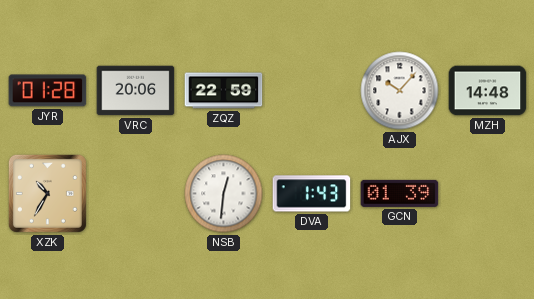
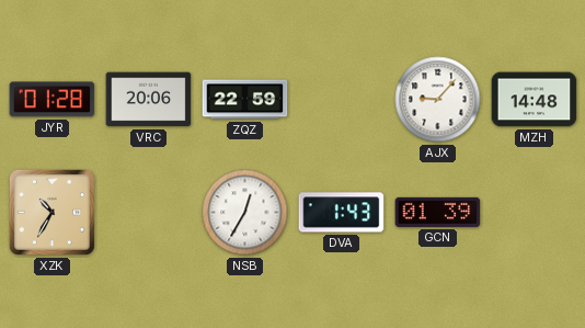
AJX: 10:07 -> 9:07
NSB: 12:31 -> 12:35
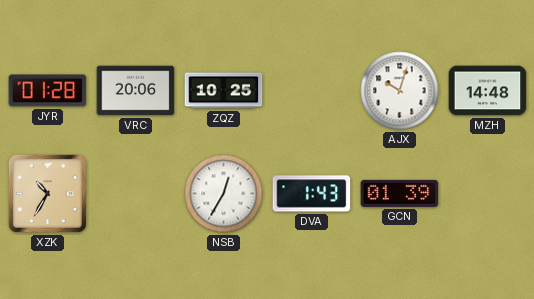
ZQZ: 22:59 -> 10:25
AJX: 9:07 -> 10:03
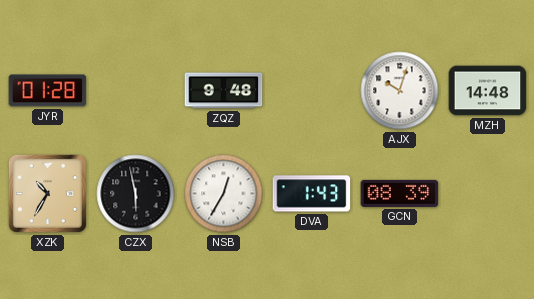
VRC: 20:06 -> none
ZQZ: 10:25 -> 9:48
CZX: none -> 5:58
GCN: 01:39 -> 08:39
